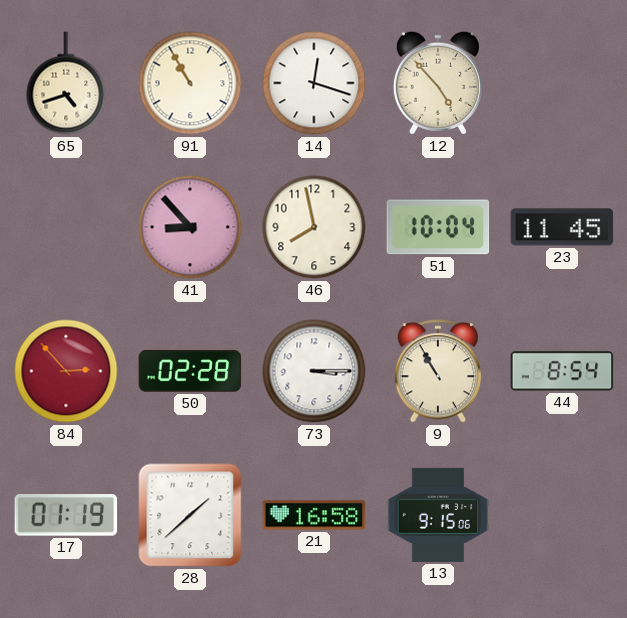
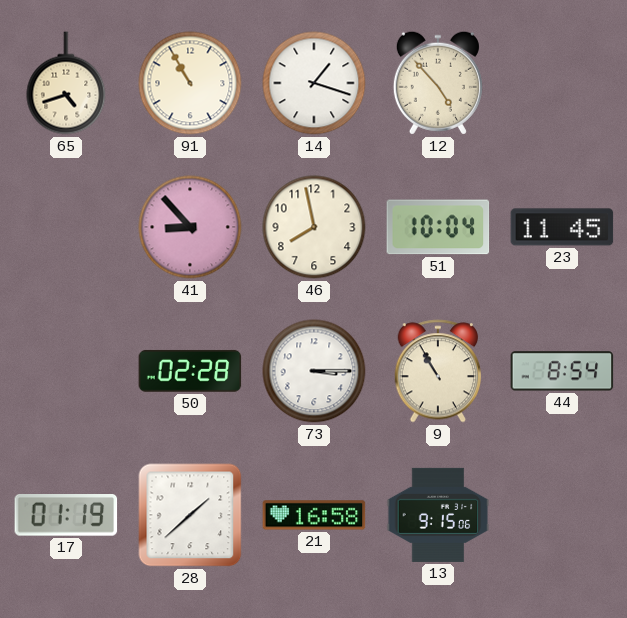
14: 12:18 -> 1:18
84: 2:53 -> none
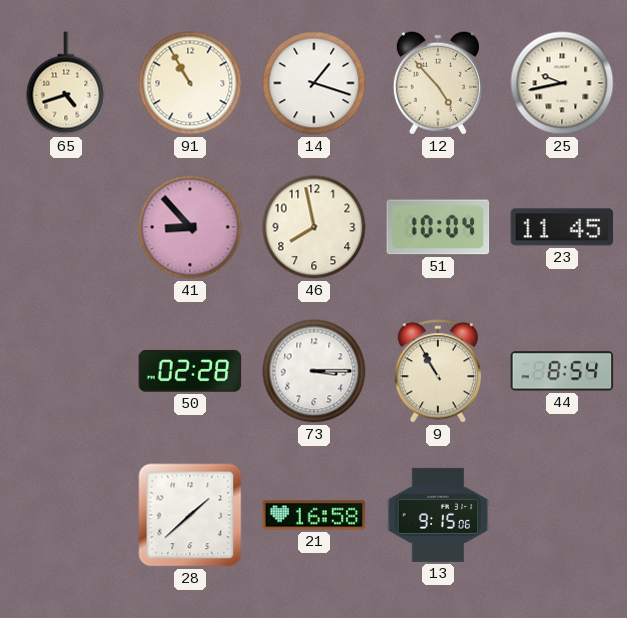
25: none -> 9:43
17: 01:19 -> none
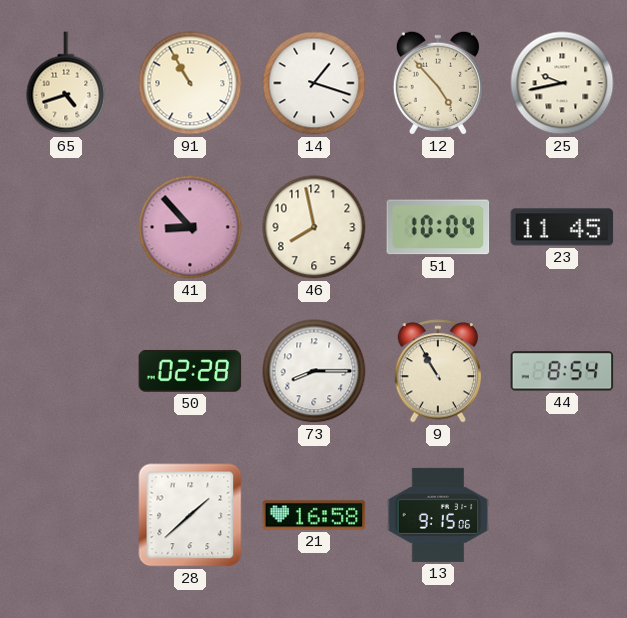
73: 3:15 -> 8:15
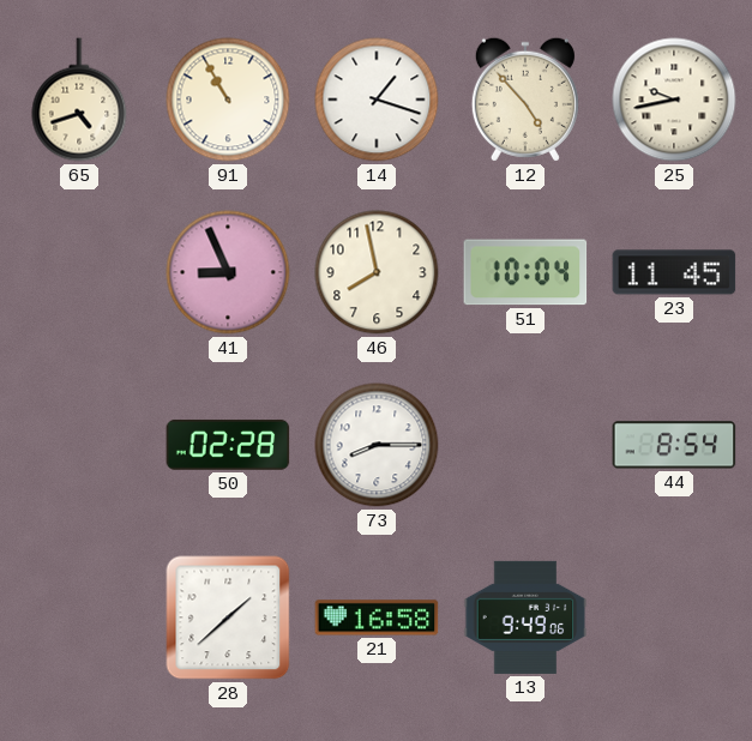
41: 8:53 -> 8:56
9: 10:55 -> none
13: 9:15 -> 9:49
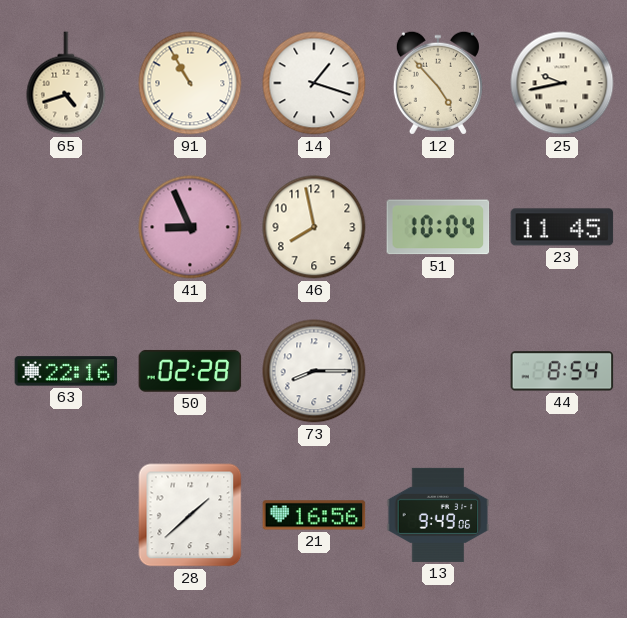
63: none -> 22:16
21: 16:58 -> 16:56
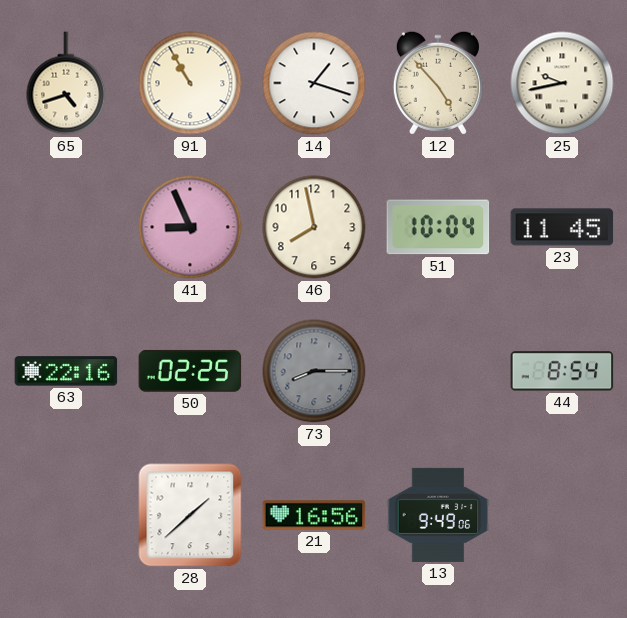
50: 02:28 -> 02:25
73 dial: white -> grey
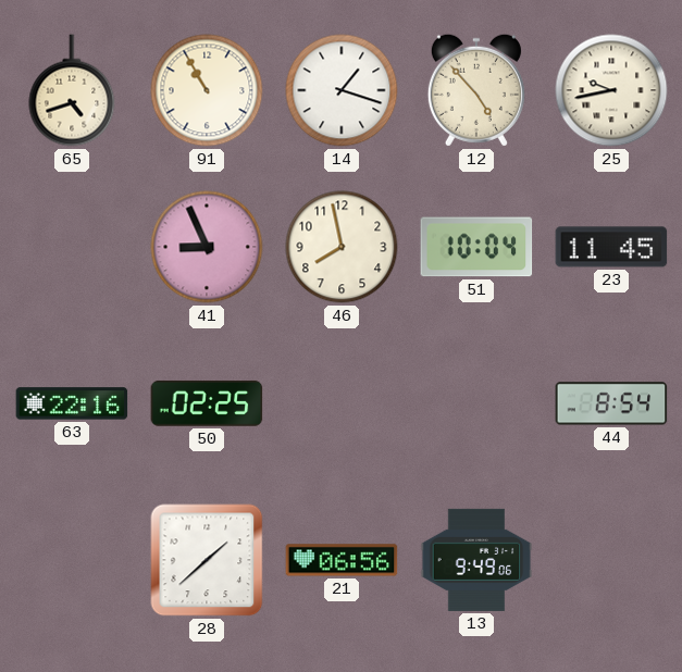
73: 8:15 -> none
21: 16:56 -> 06:56
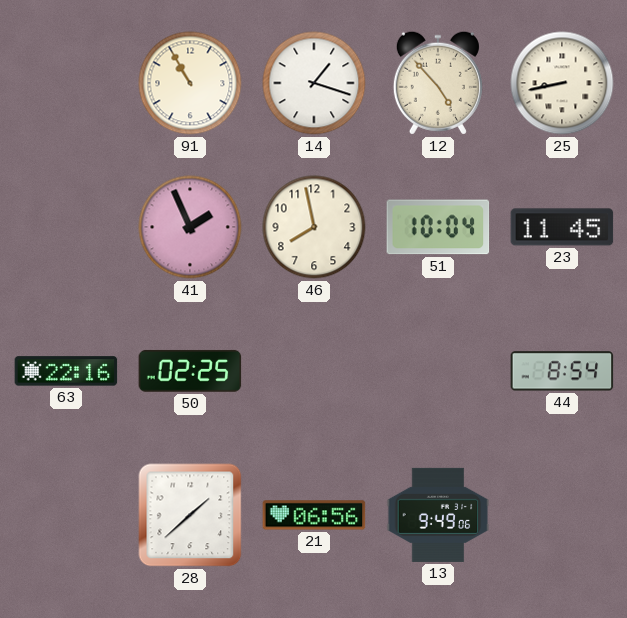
65: 4:42 -> none
25: 9:43 -> 8:43
41: 8:56 -> 1:56
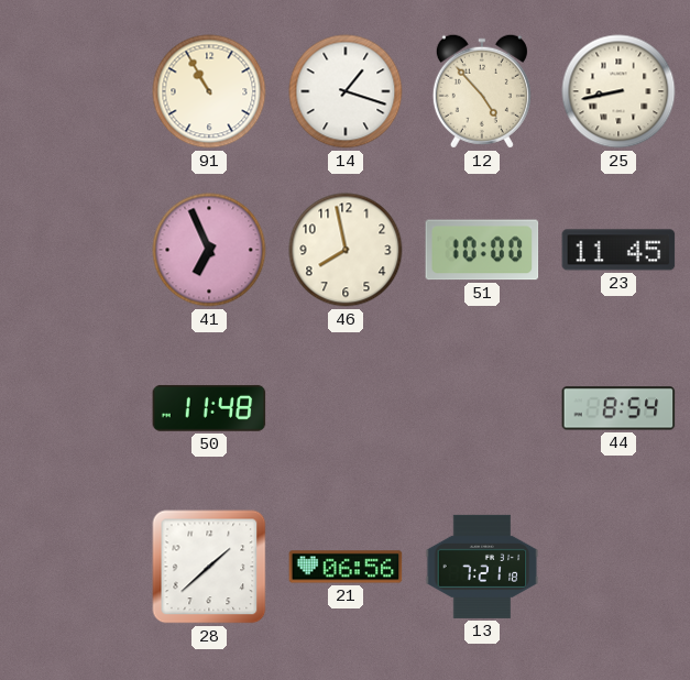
41: 1:56 -> 6:56
51: 10:04 -> 10:00
63: 22:16 -> none
50: 02:25 -> 11:48
13: 9:49 -> 7:21
